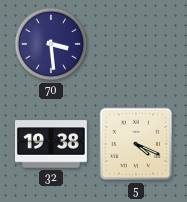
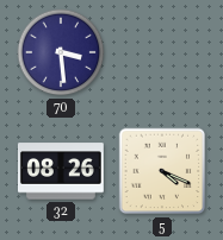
32: 19:38 -> 08:26
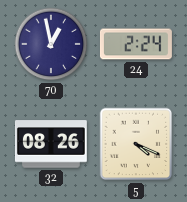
70: 3:29 -> 12:58
24: none -> 2:24
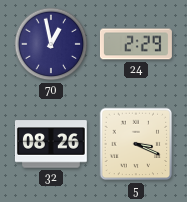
24: 2:24 -> 2:29
5: 4:19 -> 3:19
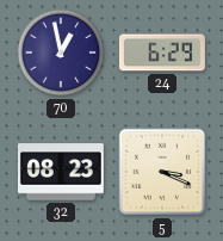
24: 2:29 -> 6:29
32: 08:26 -> 08:23
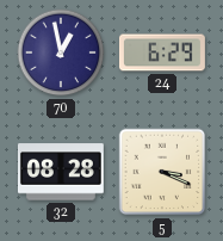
32: 08:23 -> 08:28
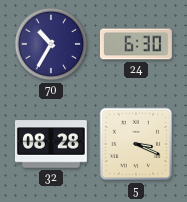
70: 12:58 -> 10:35
24: 6:29 -> 6:30
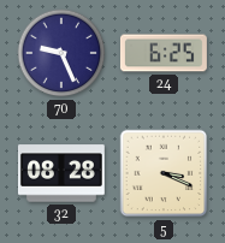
70: 10:35 -> 9:26
24: 6:30 -> 6:25
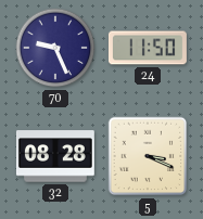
24: 6:25 -> 11:50
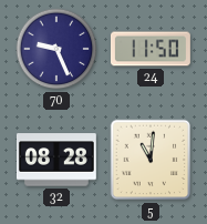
5: 3:19 -> 11:01
